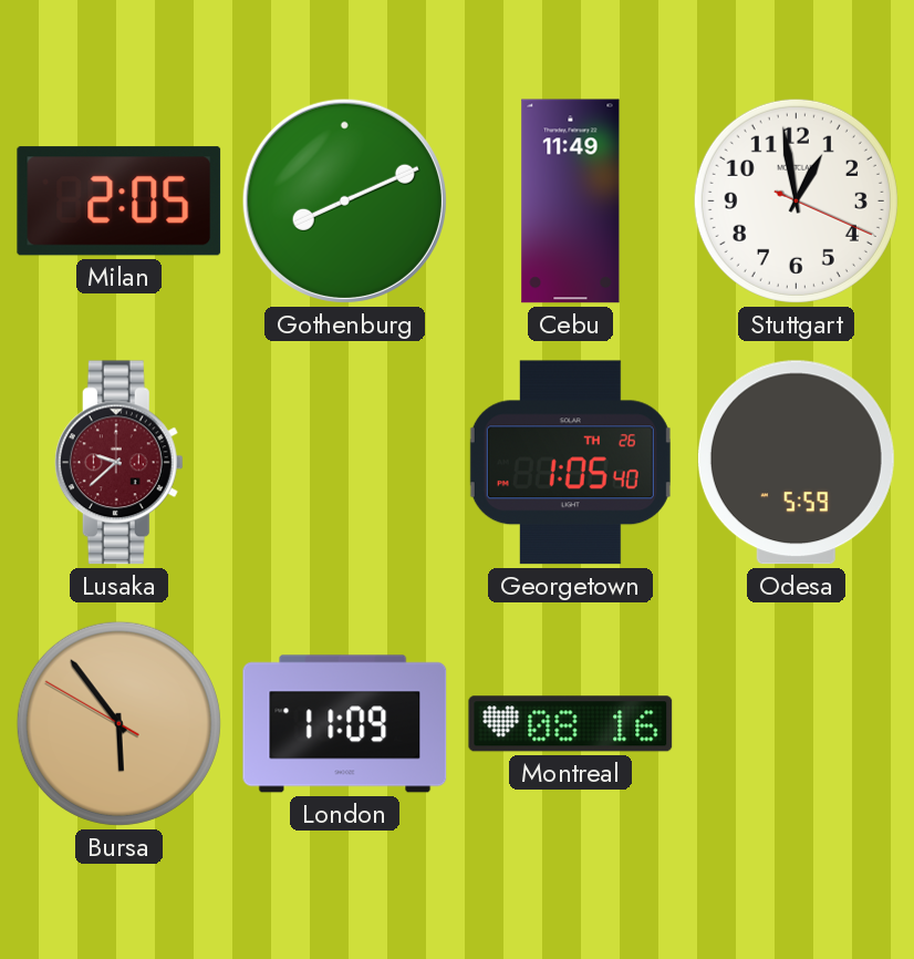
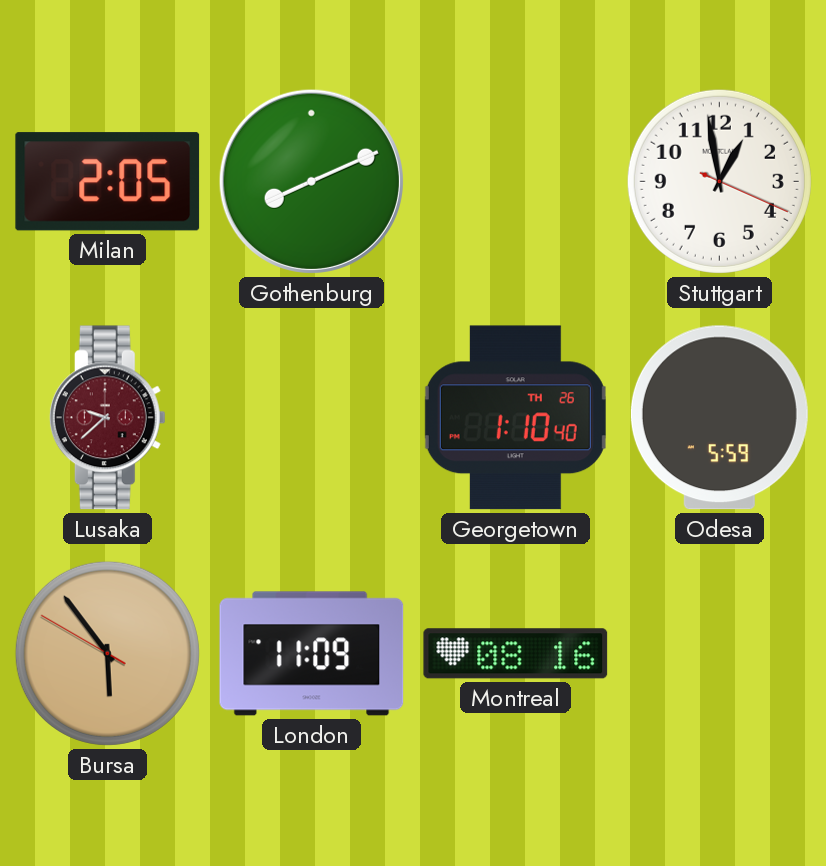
Cebu: 11:49 -> none
Georgetown: 1:05 -> 1:10
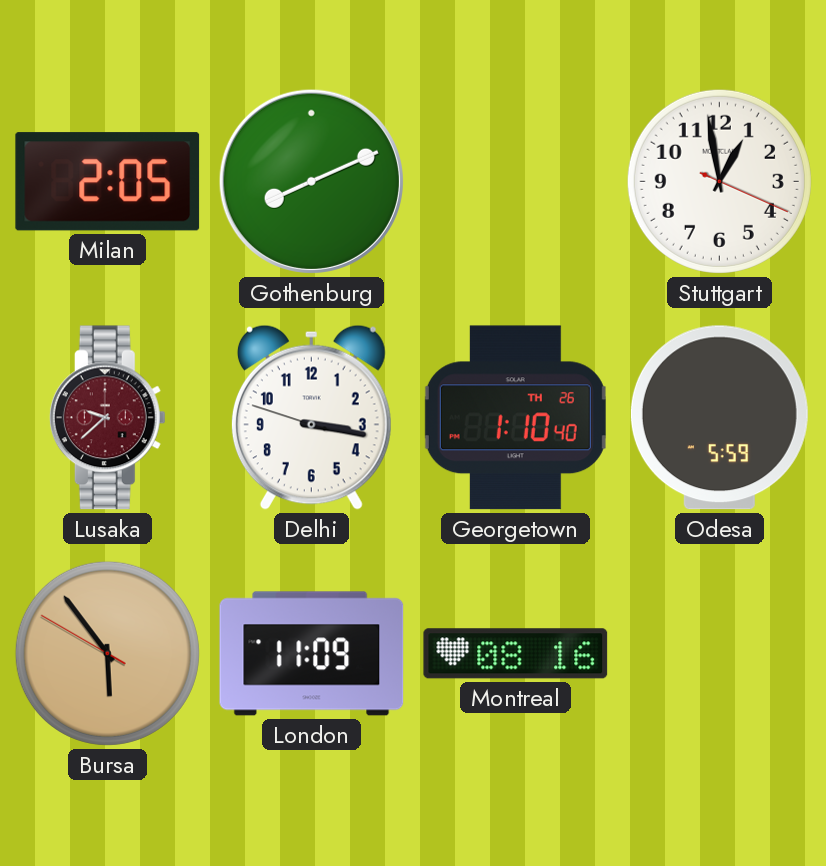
Delhi: none -> 3:16
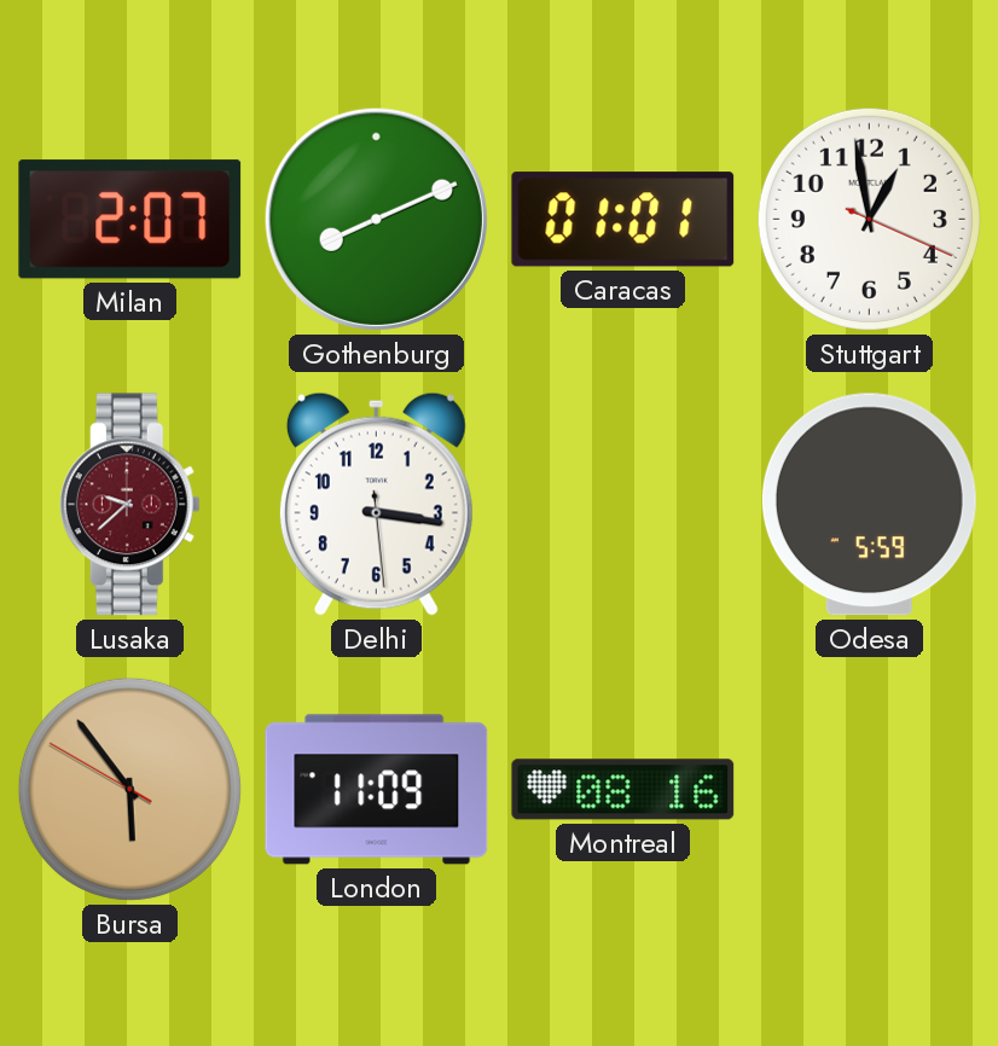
Milan: 2:05 -> 2:07
Caracas: none -> 01:01
Delhi: 3:16:48 -> 3:16:29
Georgetown: 1:10 -> none
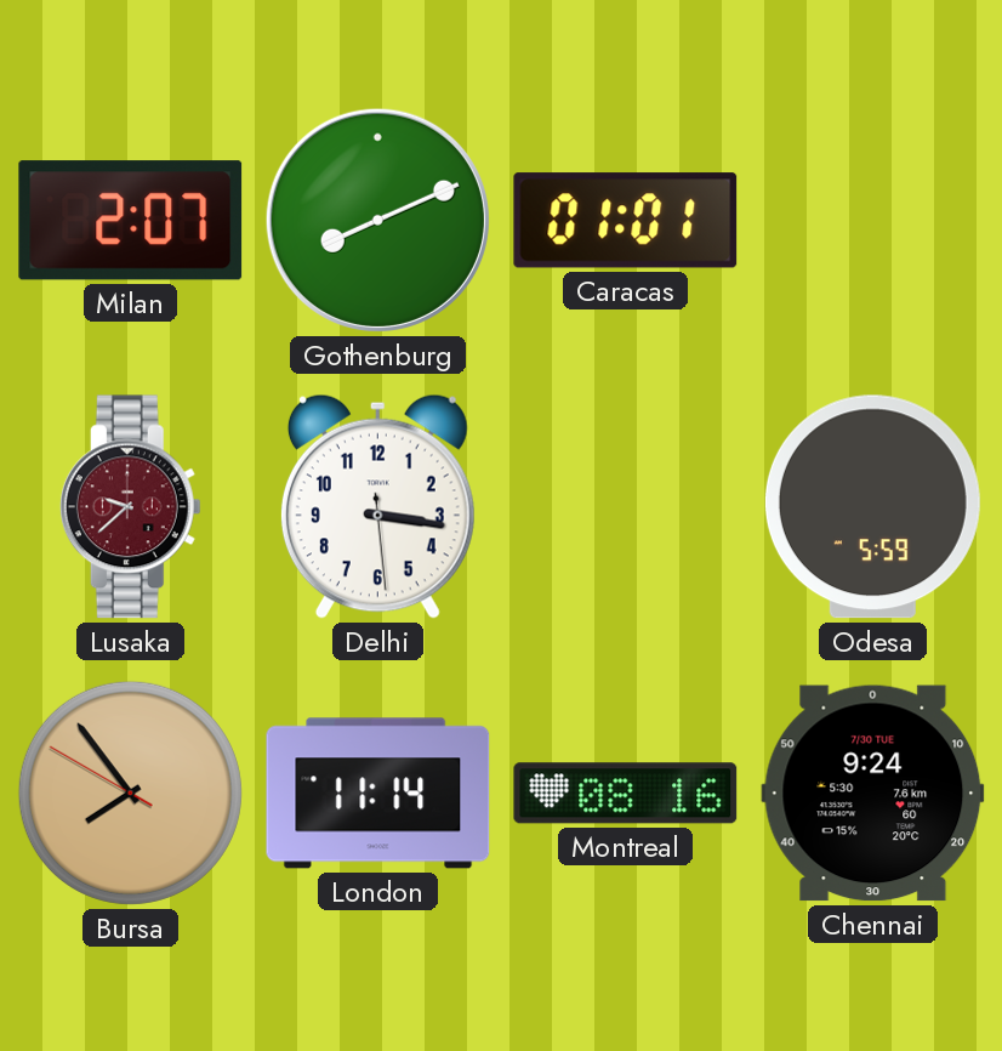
Stuttgart: 12:58 -> none
Bursa: 5:53 -> 7:53
London: 11:09 -> 11:14
Chennai: none -> 9:24
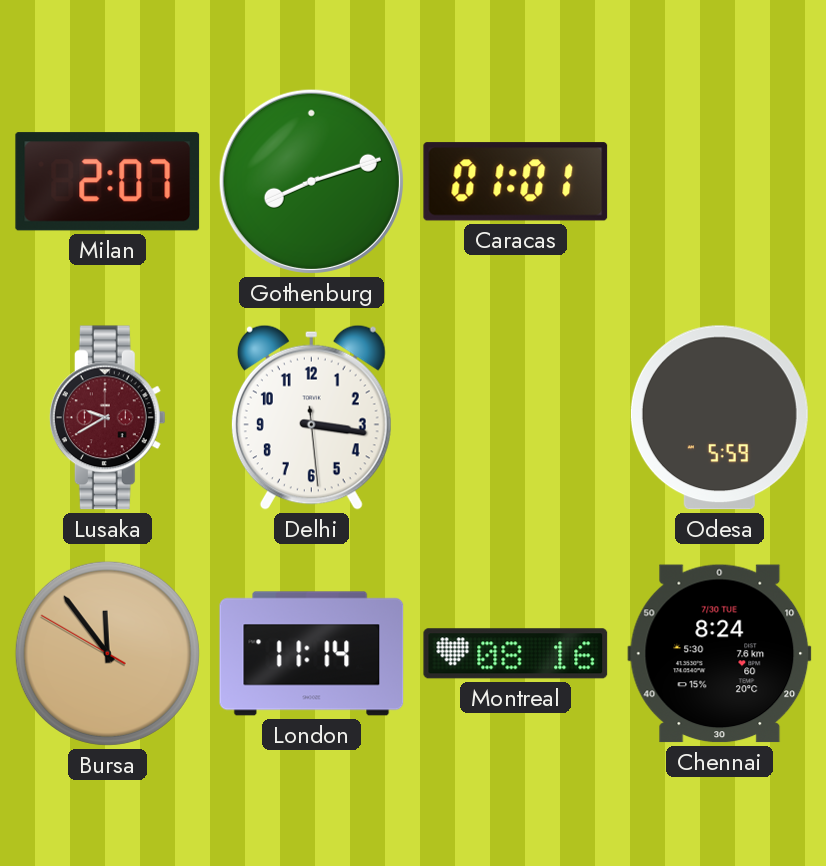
Gothenburg: 8:11 -> 8:12
Lusaka: 9:38 -> 9:40
Bursa: 7:53 -> 11:53
Chennai: 9:24 -> 8:24
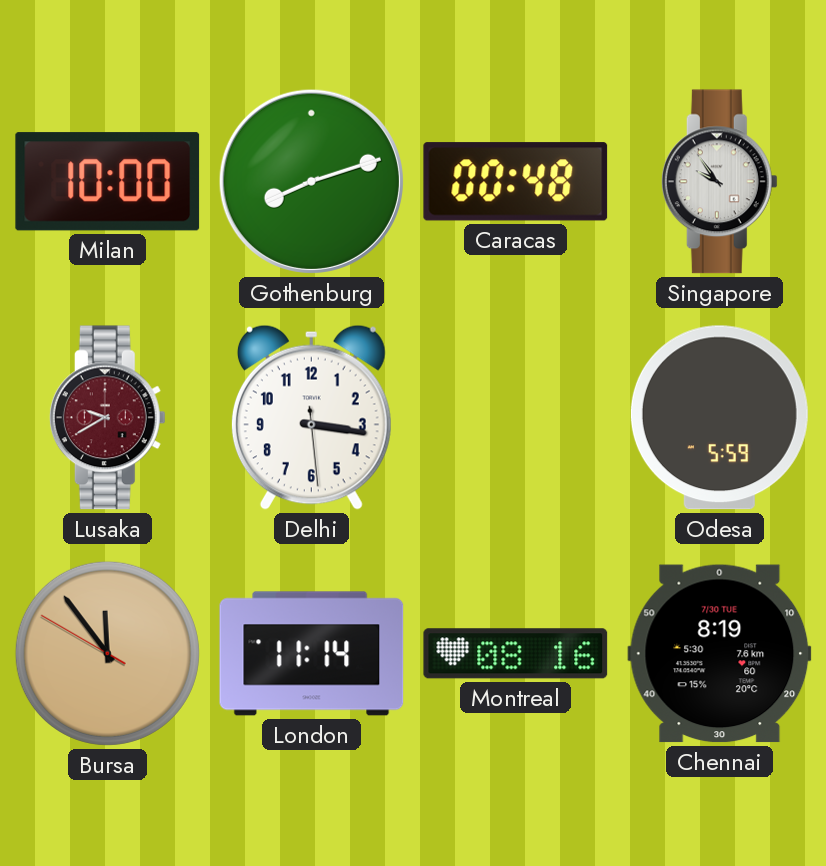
Milan: 2:07 -> 10:00
Caracas: 01:01 -> 00:48
Singapore: none -> 9:54
Chennai: 8:24 -> 8:19
